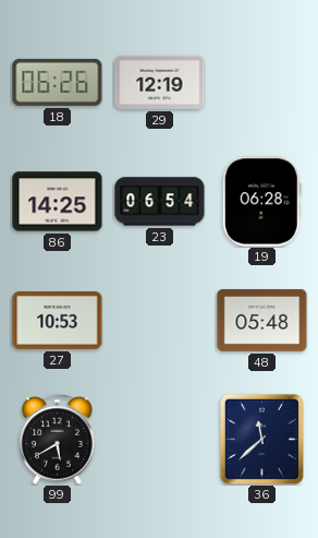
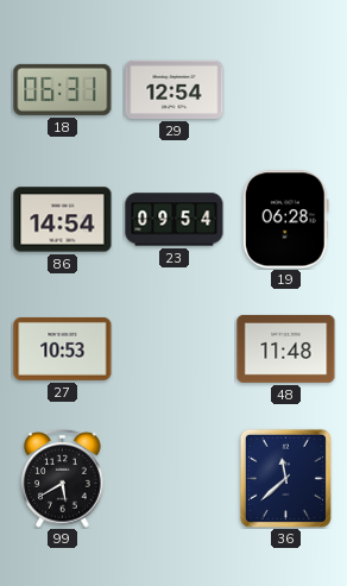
18: 06:26 -> 06:31
29: 12:19 -> 12:54
86: 14:25 -> 14:54
23: 06:54 -> 09:54
48: 05:48 -> 11:48
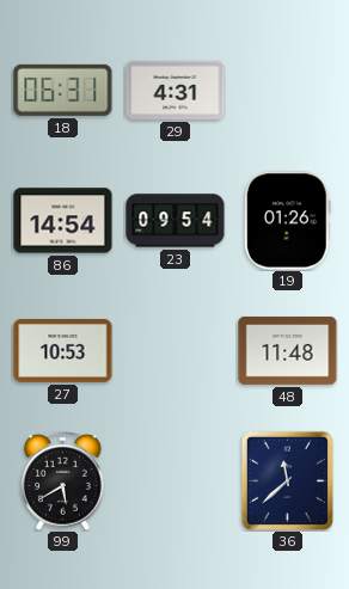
29: 12:54 -> 4:31
19: 06:28 -> 01:26
